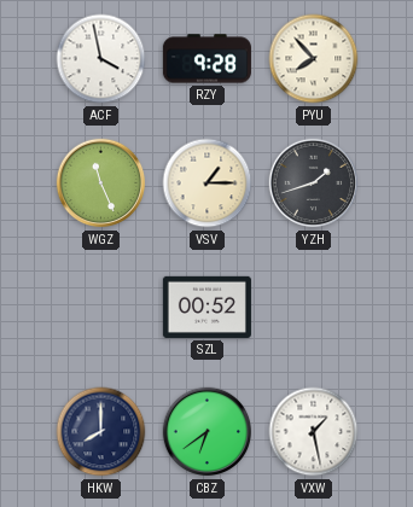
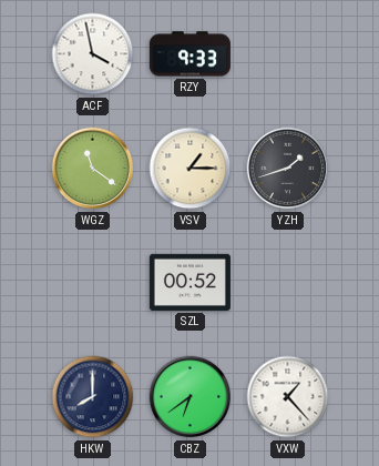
RZY: 9:28 -> 9:33
PYU: 7:53 -> none
WGZ: 11:26 -> 11:21
VXW: 1:28 -> 1:23
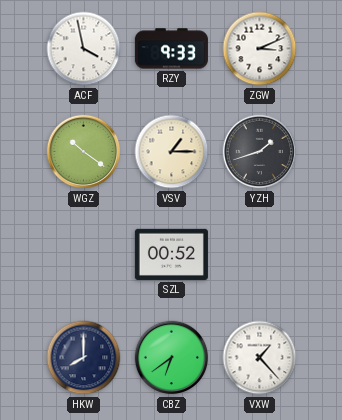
ZGW: none -> 3:11
WGZ: 11:21 -> 10:21
